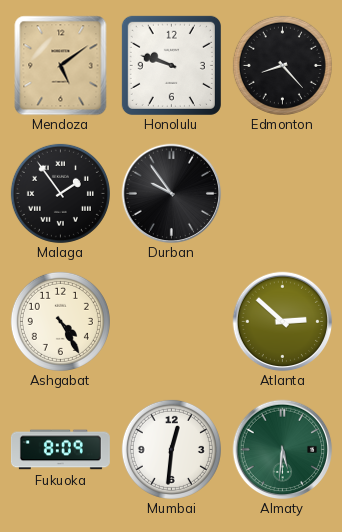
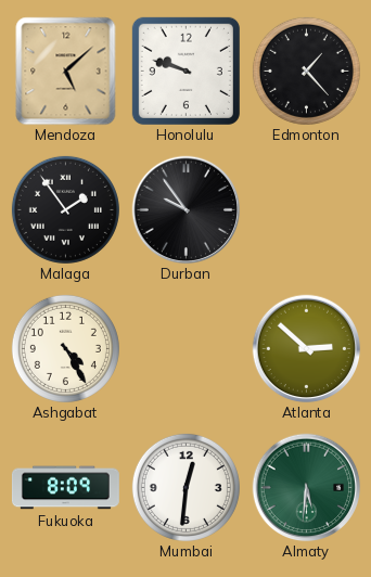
Mendoza: 5:09 -> 5:08
Edmonton: 8:23 -> 1:23
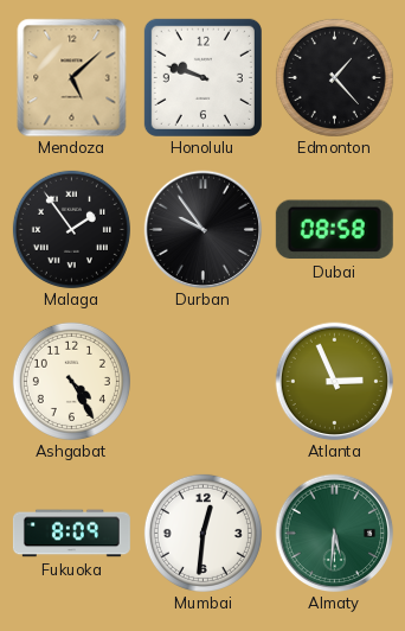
Dubai: none -> 08:58
Atlanta: 2:52 -> 2:56
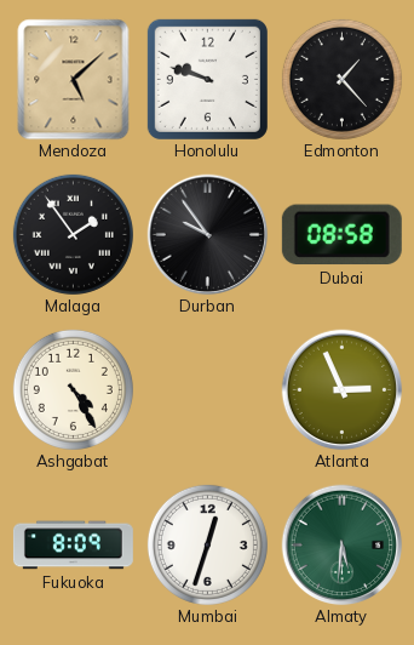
Mumbai: 12:31 -> 12:33
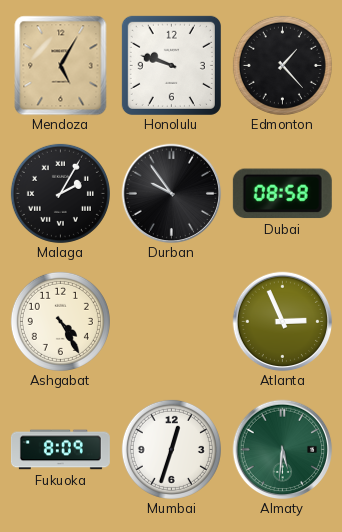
Mendoza: 5:08 -> 5:05
Malaga: 1:54 -> 2:05
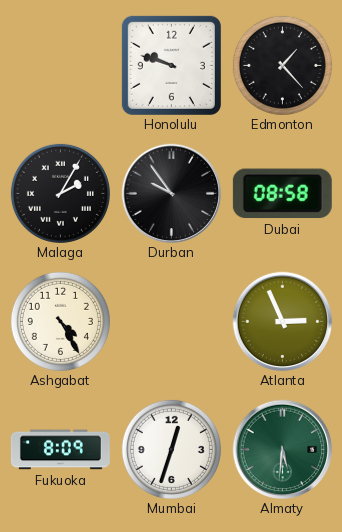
Mendoza: 5:05 -> none
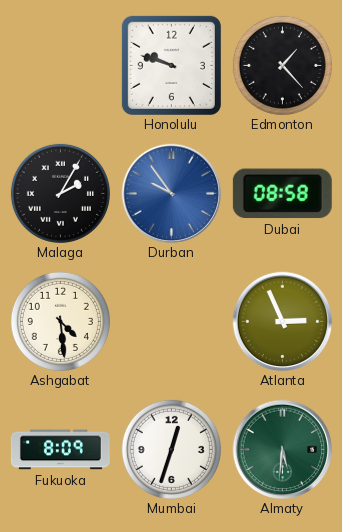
Durban dial: black -> blue
Ashgabat: 4:25 -> 4:29
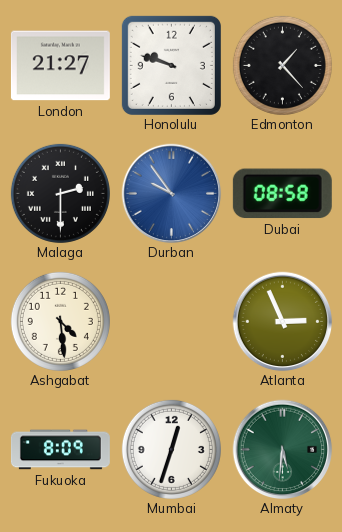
London: none -> 21:27
Malaga: 2:05 -> 2:30
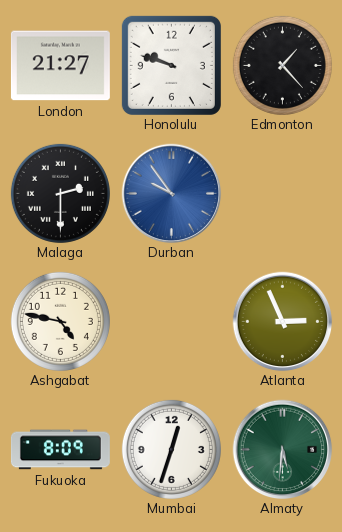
Dubai: 08:58 -> none
Ashgabat: 4:29 -> 4:47
